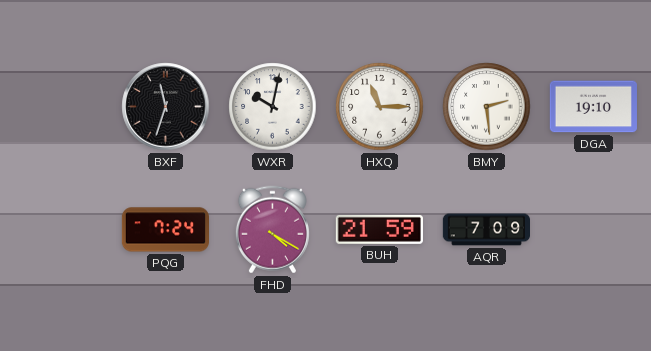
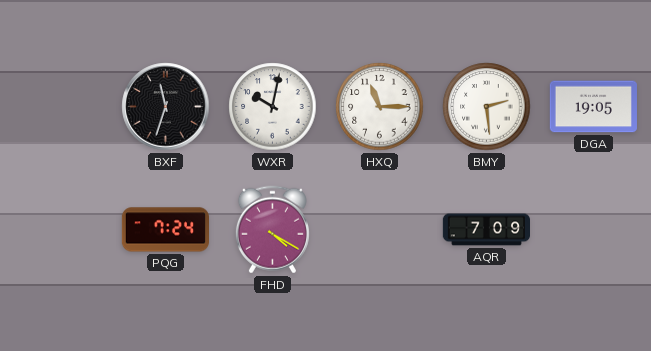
DGA: 19:10 -> 19:05
BUH: 21:59 -> none
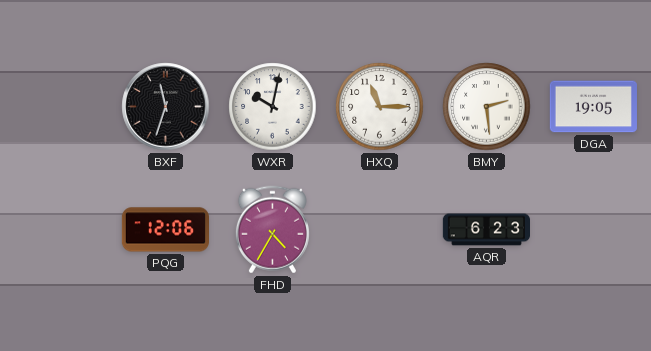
PQG: 7:24 -> 12:06
FHD: 4:20 -> 4:35
AQR: 7:09 -> 6:23
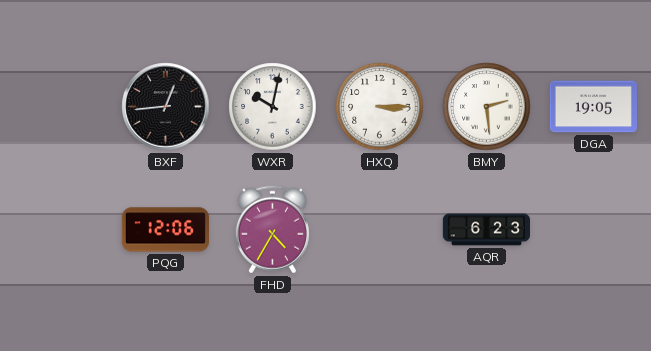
BXF: 11:33 -> 12:44
HXQ: 11:15 -> 3:15
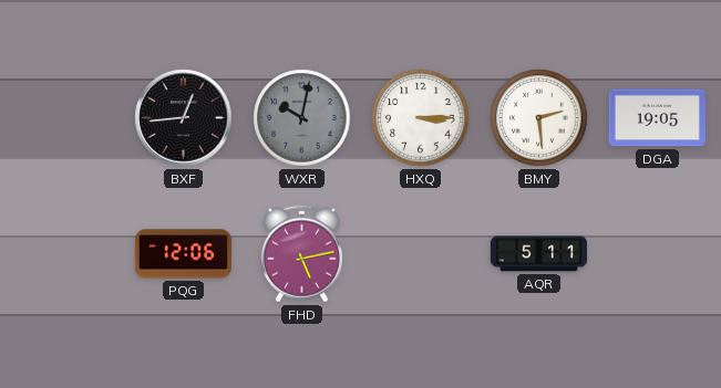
WXR dial: white -> grey
FHD: 4:35 -> 5:13
AQR: 6:23 -> 5:11
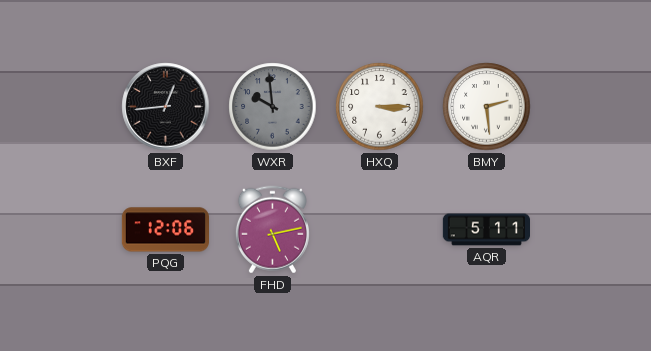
WXR: 10:02 -> 9:59
DGA: 19:05 -> none
